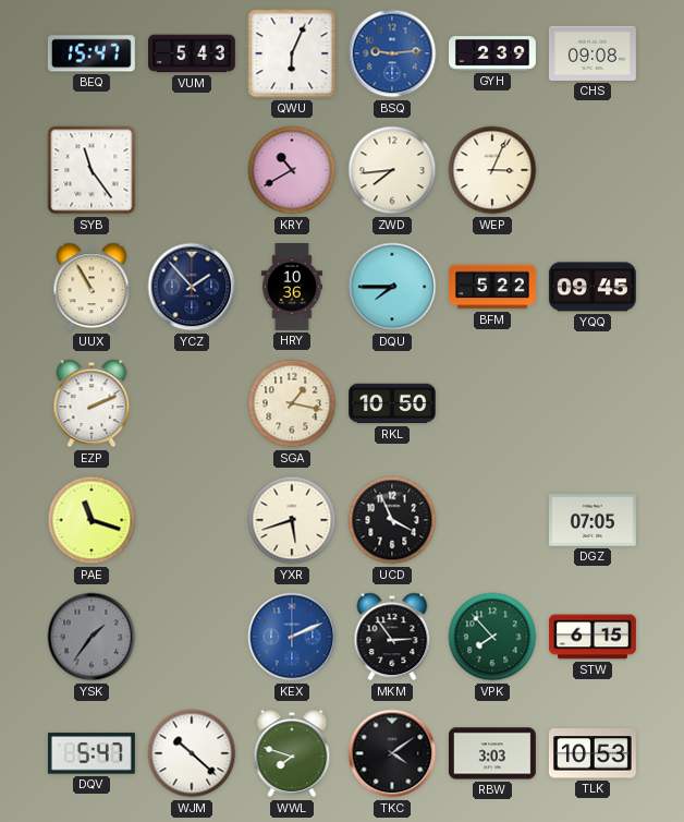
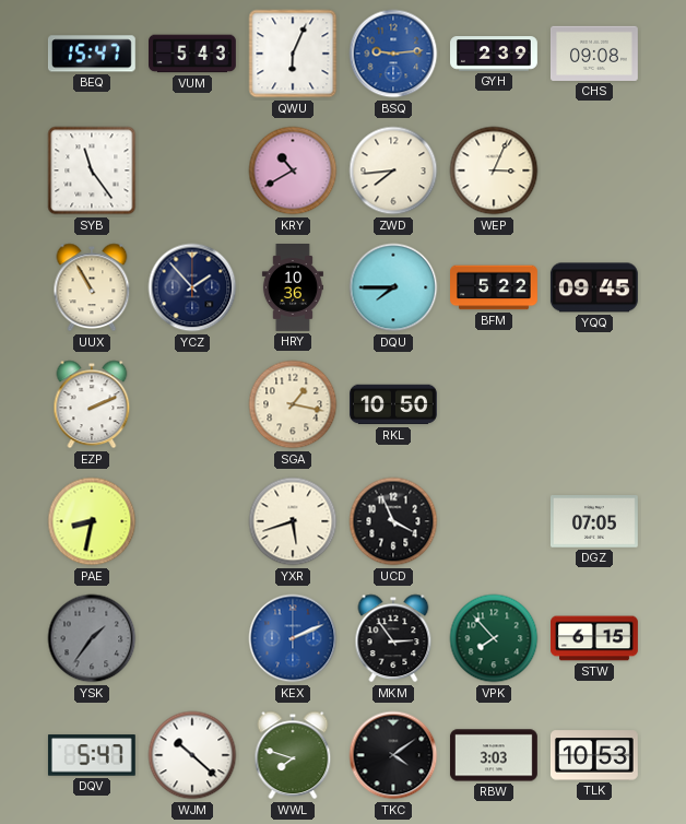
PAE: 11:18 -> 8:32
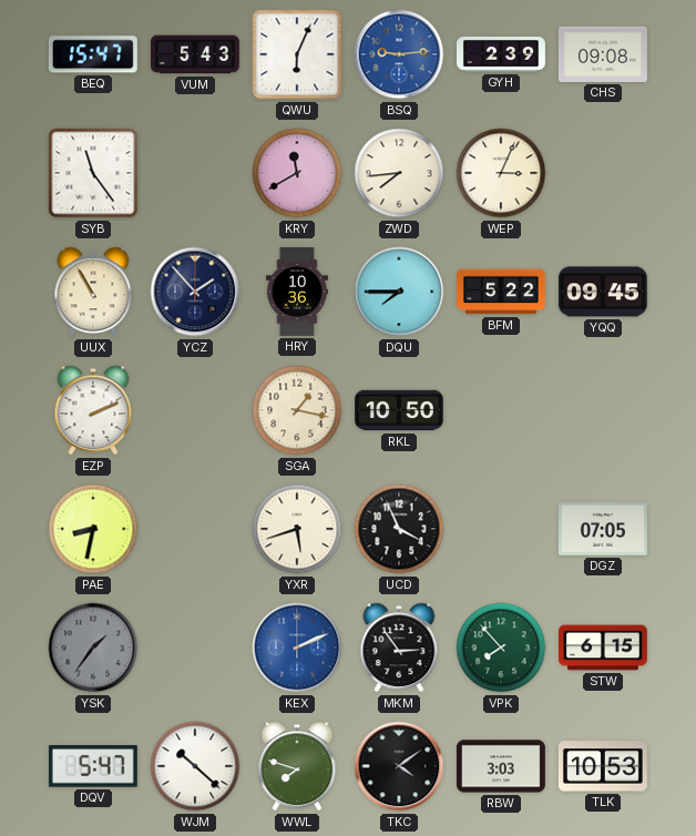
KRY: 10:40 -> 11:40
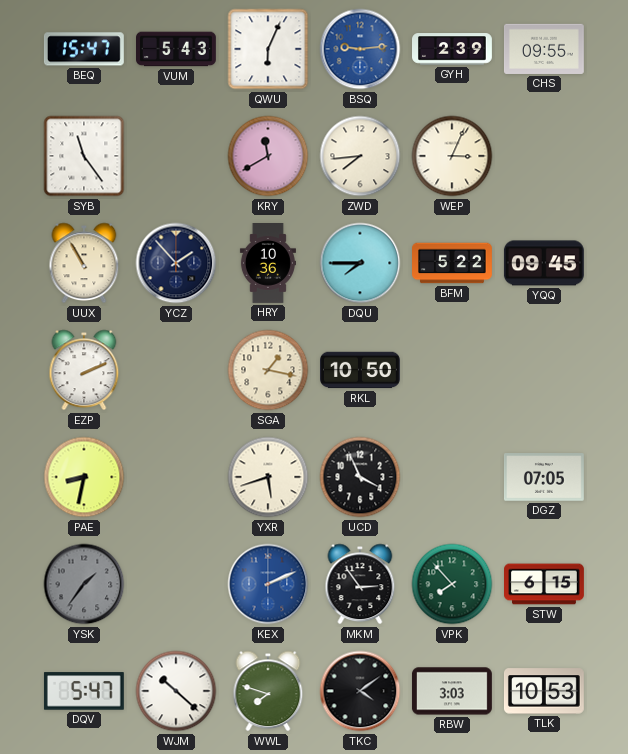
CHS: 09:08 -> 09:55
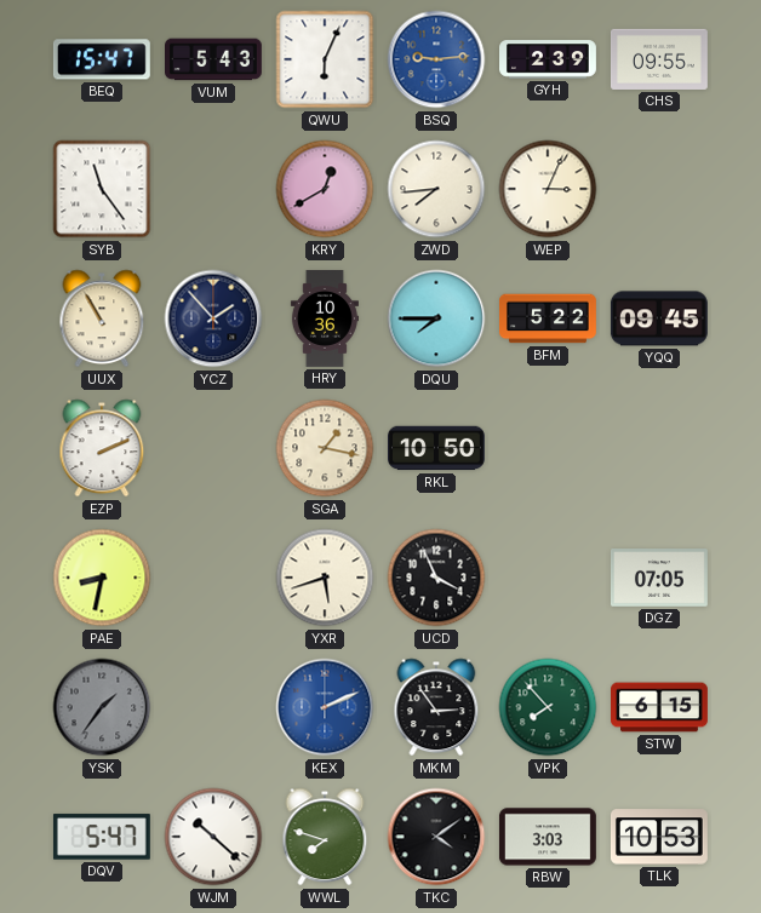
KRY: 11:40 -> 12:40
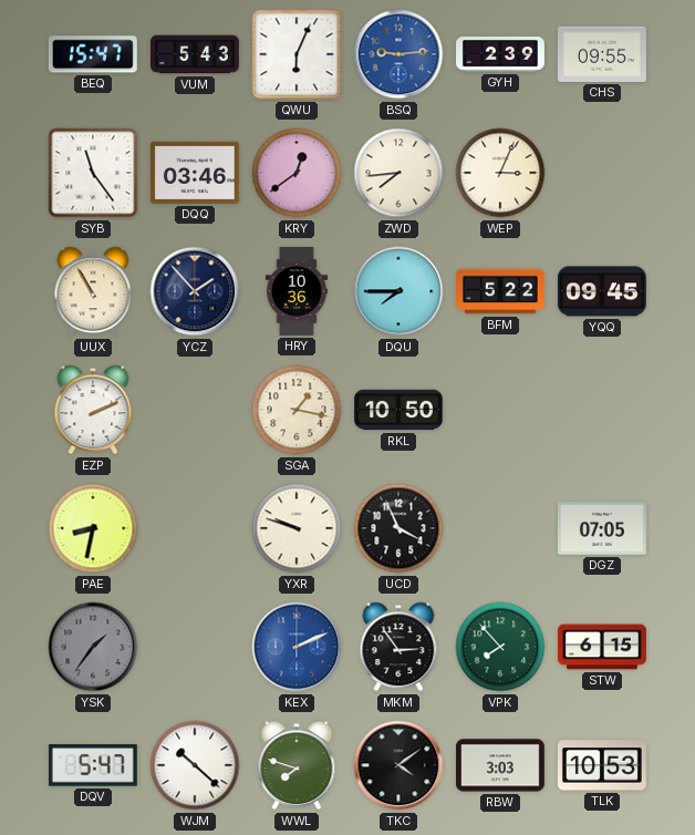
DQQ: none -> 03:46
KRY: 12:40 -> 12:39
YXR: 5:42 -> 9:48
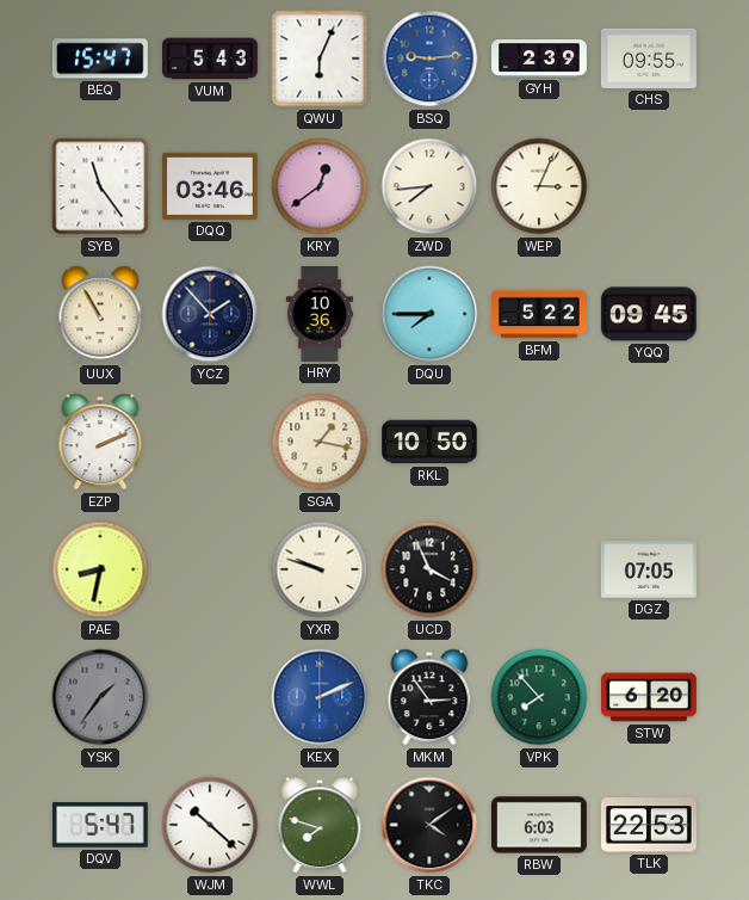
STW: 6:15 -> 6:20
RBW: 3:03 -> 6:03
TLK: 10:53 -> 22:53
